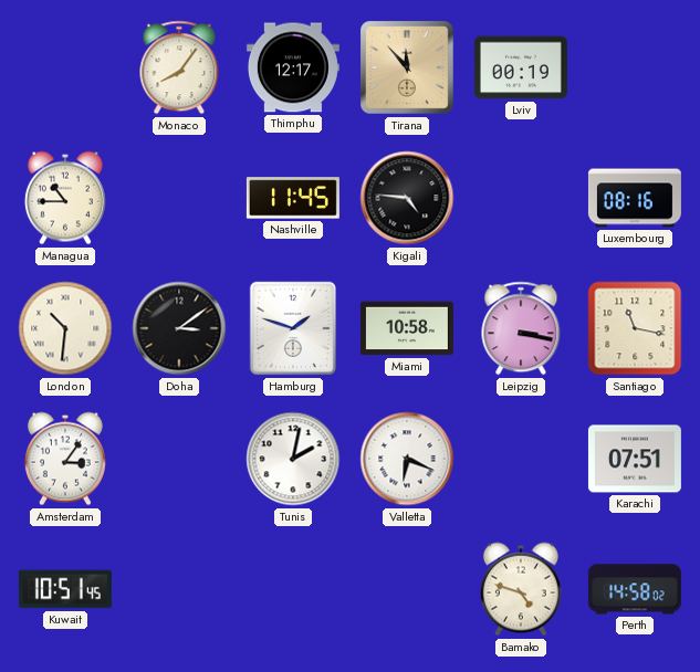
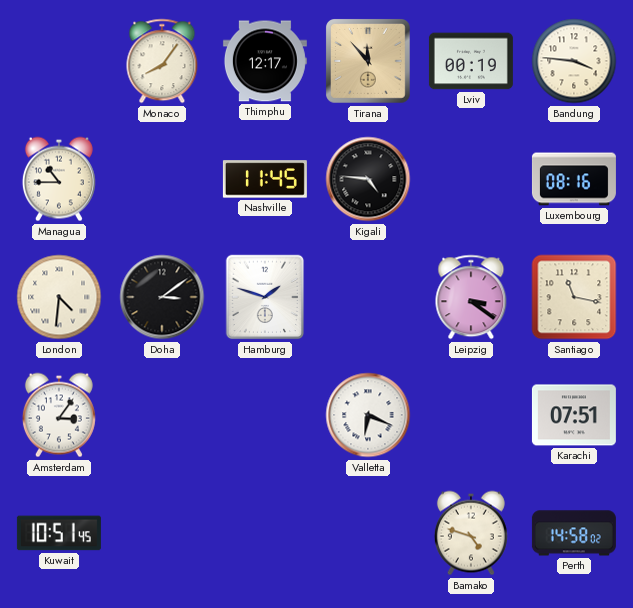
Bandung: none -> 3:46
London: 10:31 -> 4:31
Miami: 10:58 -> none
Leipzig: 3:17 -> 3:21
Tunis: 2:02 -> none
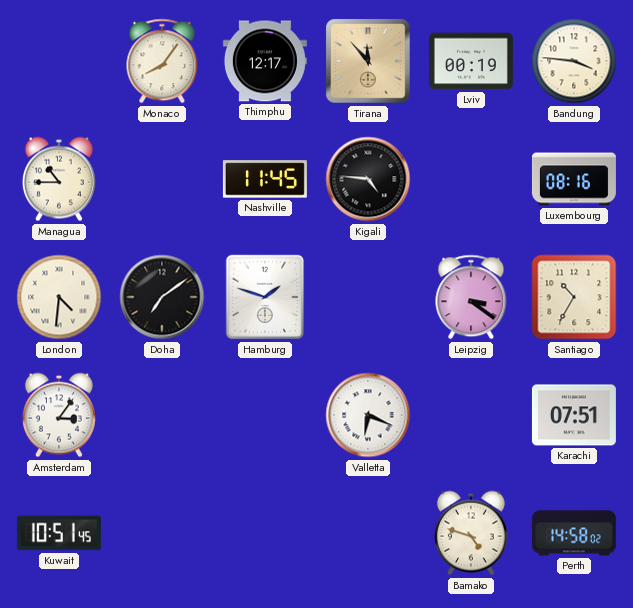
Doha: 3:09 -> 7:09
Santiago: 11:17 -> 10:35
